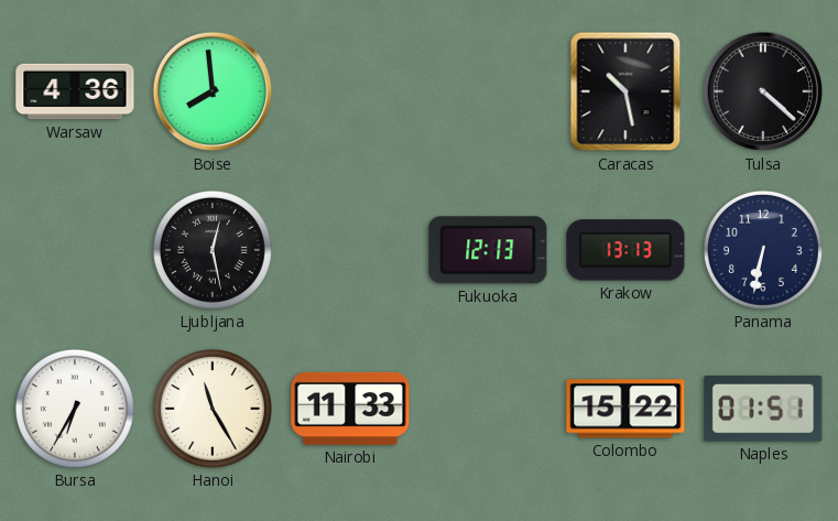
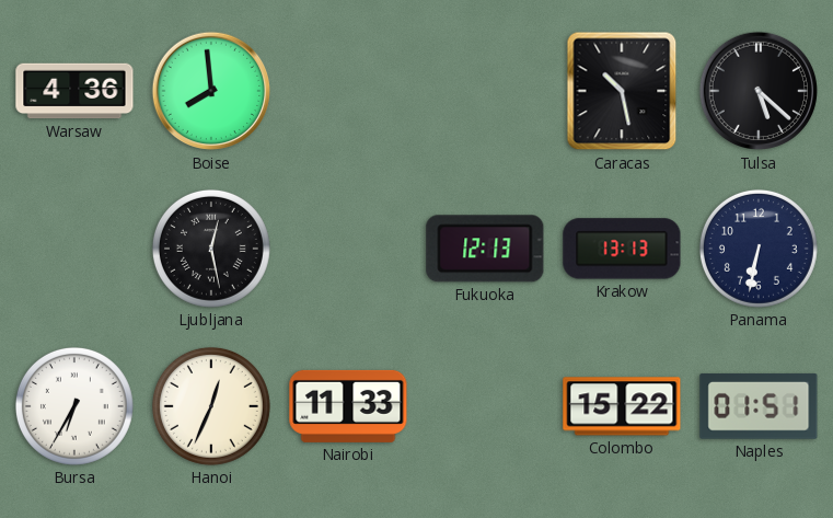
Tulsa: 4:22 -> 5:22
Hanoi: 11:25 -> 12:34
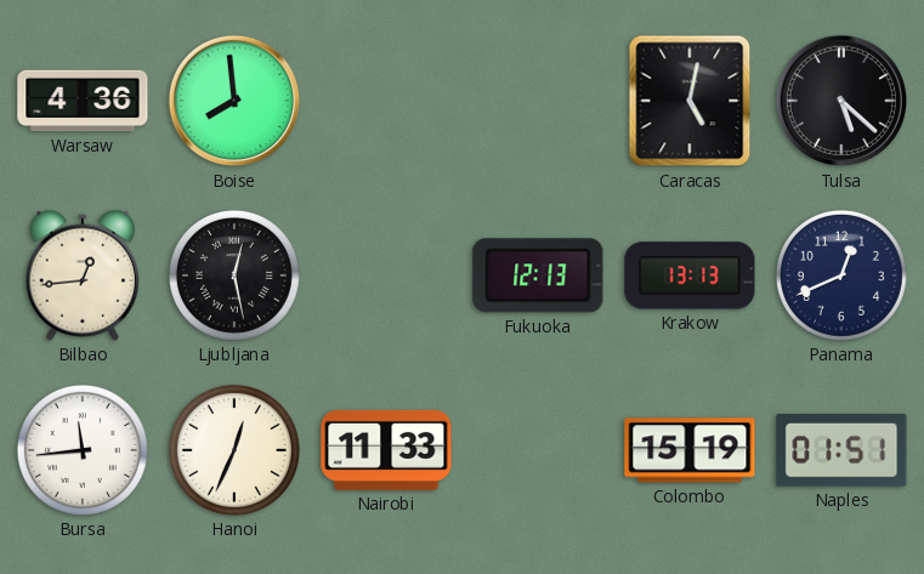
Caracas: 10:28 -> 5:02
Bilbao: none -> 12:44
Panama: 6:32 -> 12:41
Bursa: 6:35 -> 11:44
Colombo: 15:22 -> 15:19
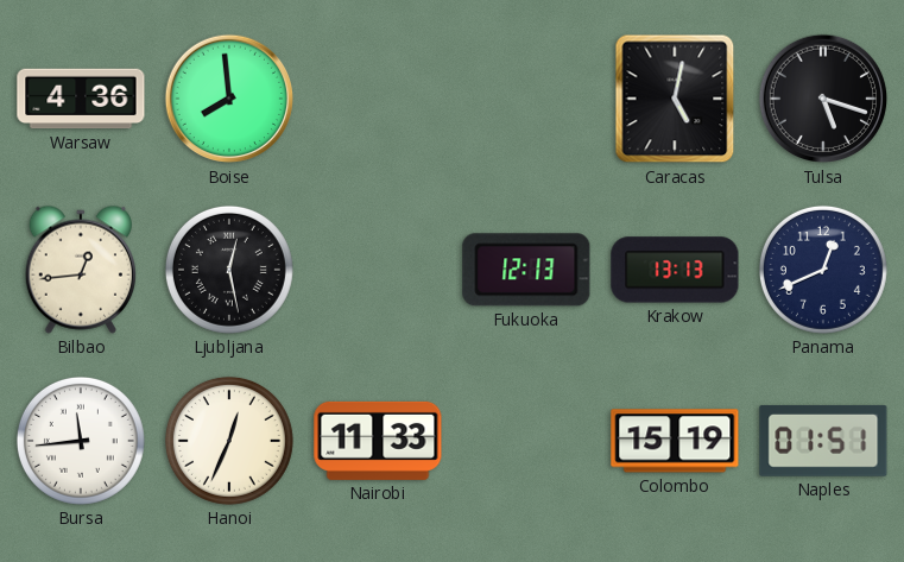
Tulsa: 5:22 -> 5:18
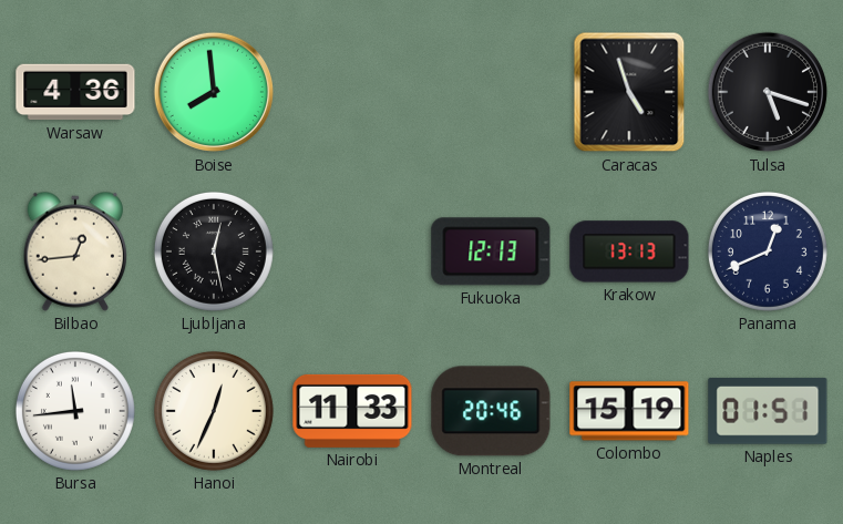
Caracas: 5:02 -> 4:57
Montreal: none -> 20:46
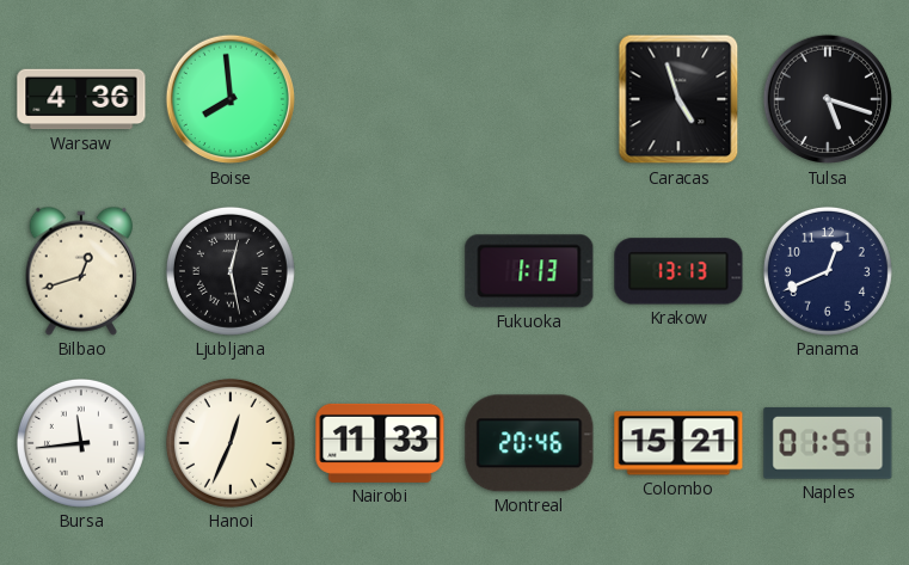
Bilbao: 12:44 -> 12:42
Fukuoka: 12:13 -> 1:13
Colombo: 15:19 -> 15:21
